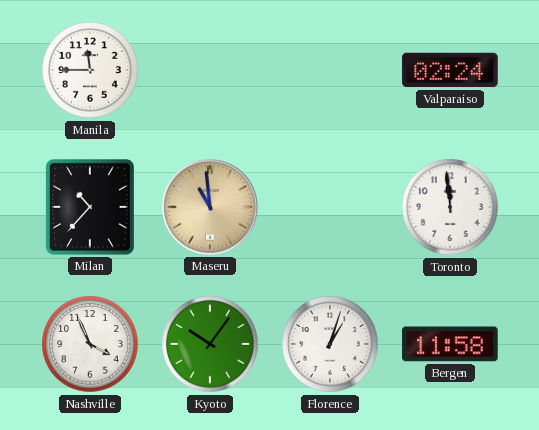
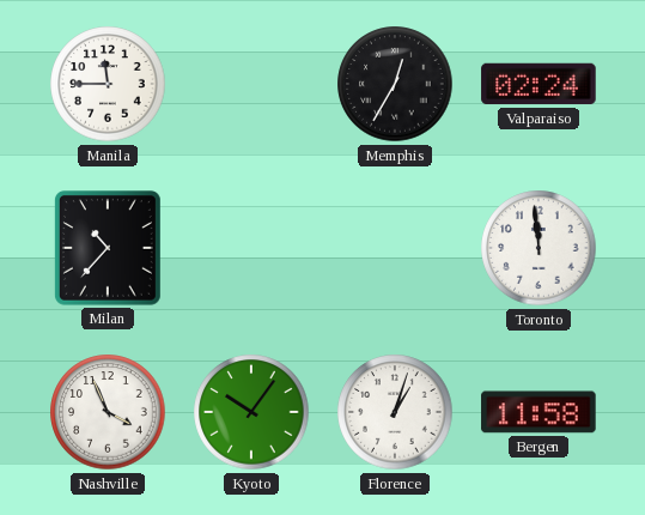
Memphis: none -> 12:35
Maseru: 10:59 -> none
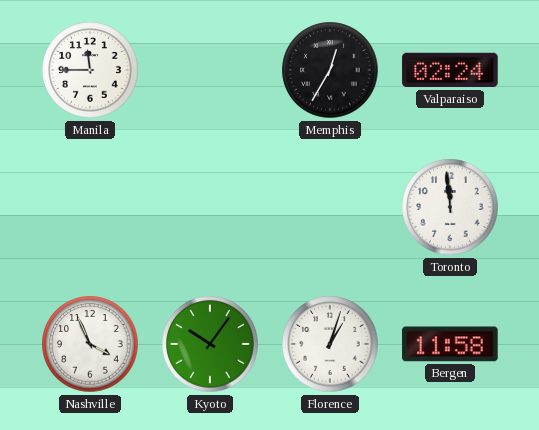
Milan: 10:37 -> none
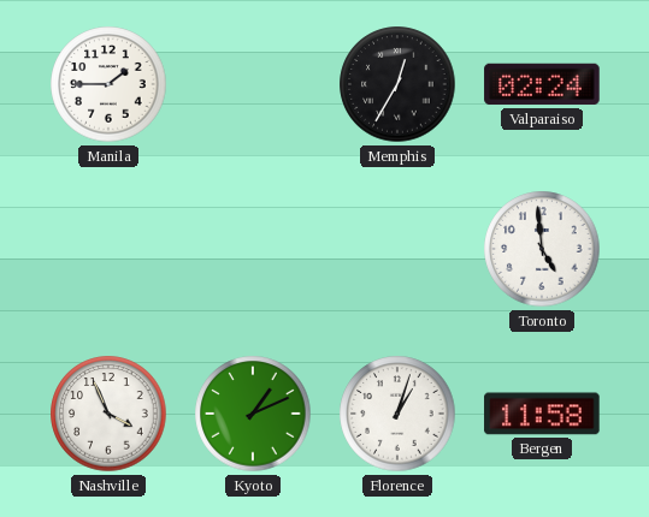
Manila: 11:45 -> 1:45
Toronto: 11:59 -> 4:59
Kyoto: 10:06 -> 1:11
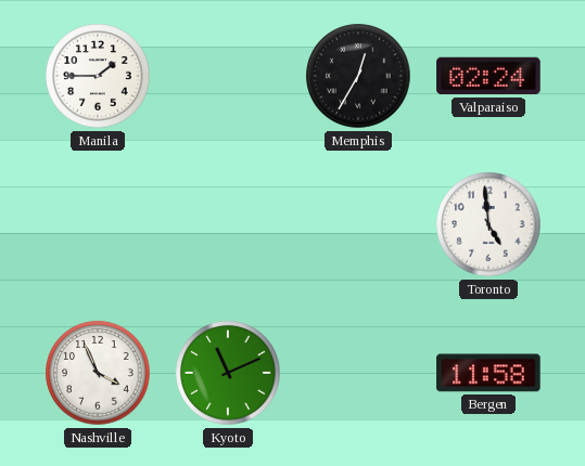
Kyoto: 1:11 -> 11:11
Florence: 1:03 -> none
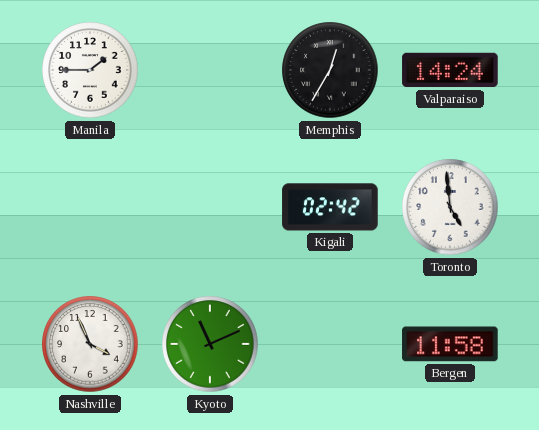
Valparaiso: 02:24 -> 14:24
Kigali: none -> 02:42
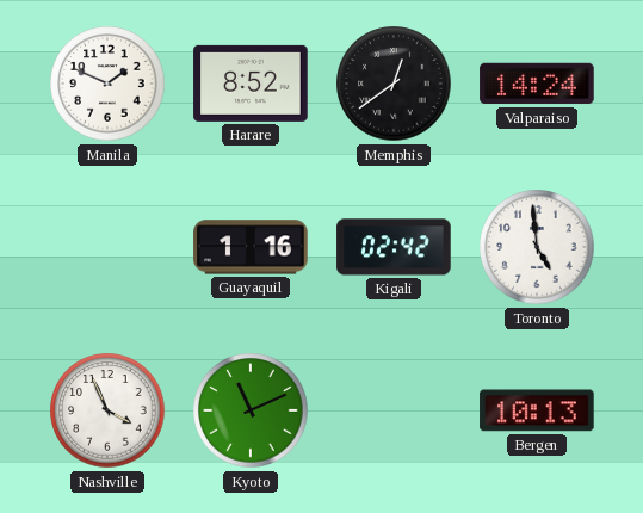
Manila: 1:45 -> 1:49
Harare: none -> 8:52
Memphis: 12:35 -> 12:39
Guayaquil: none -> 1:16
Bergen: 11:58 -> 10:13
